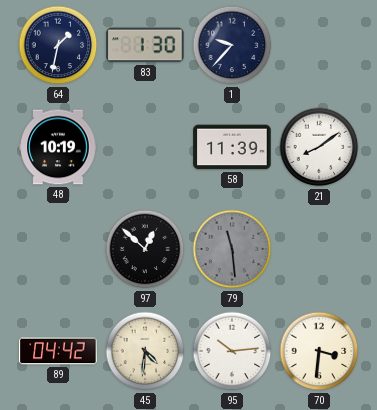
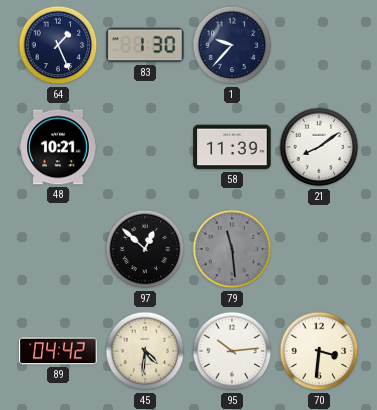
64: 1:32 -> 1:26
48: 10:19 -> 10:21
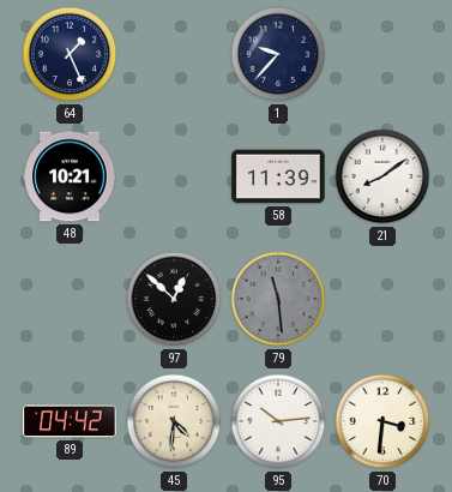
83: 1:30 -> none
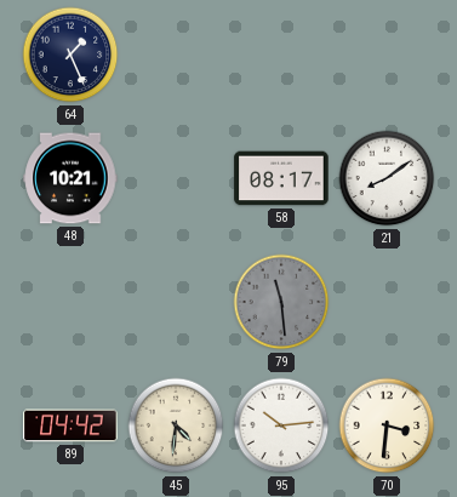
1: 9:37 -> none
58: 11:39 -> 08:17
97: 12:52 -> none
